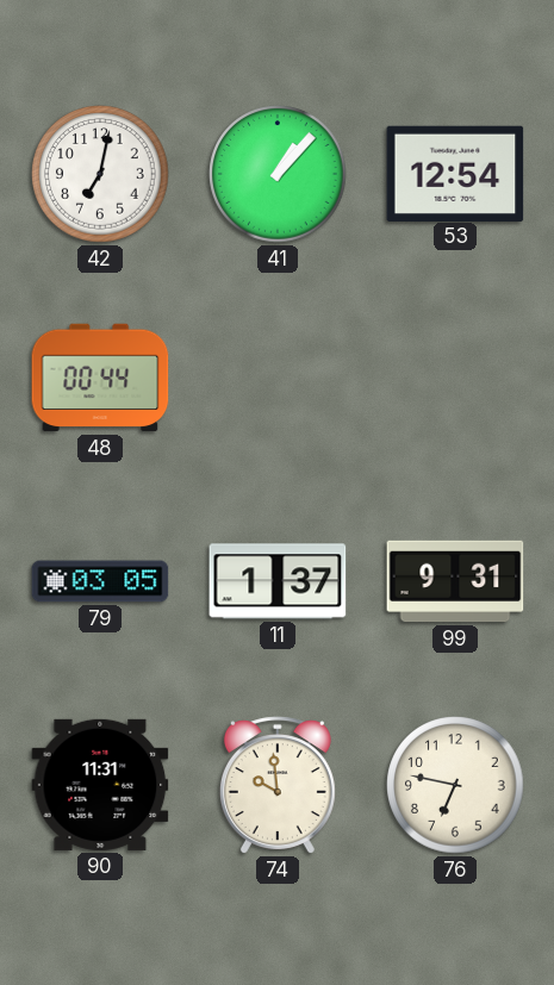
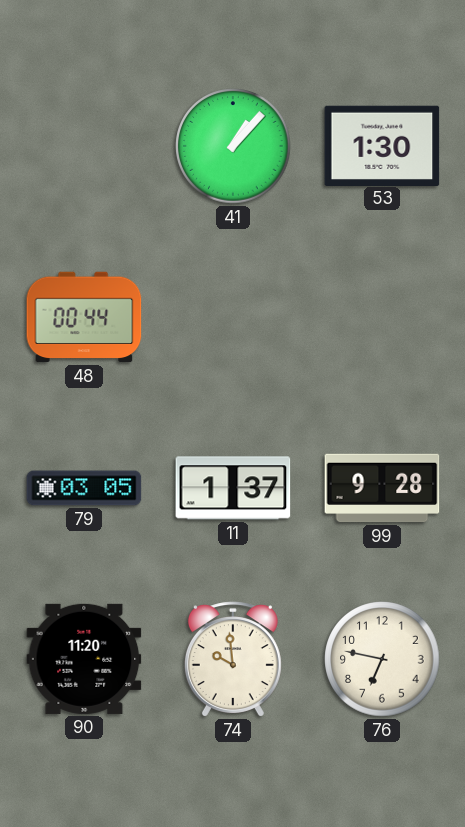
42: 7:02 -> none
53: 12:54 -> 1:30
99: 9:31 -> 9:28
90: 11:31 -> 11:20
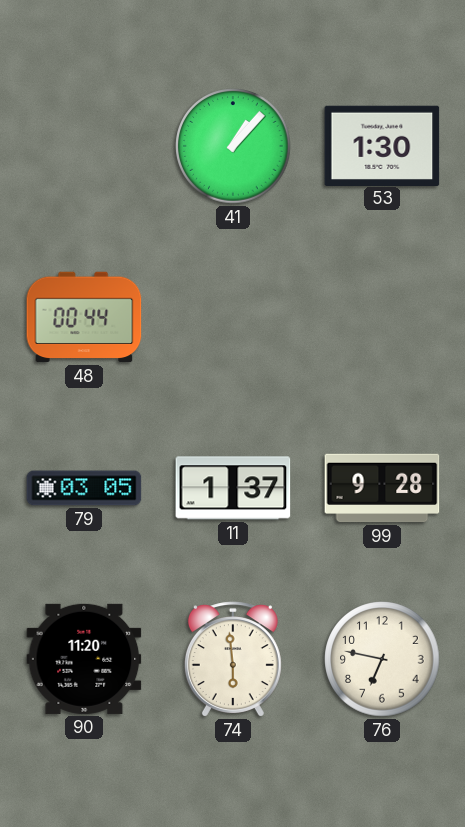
74: 9:59 -> 5:59
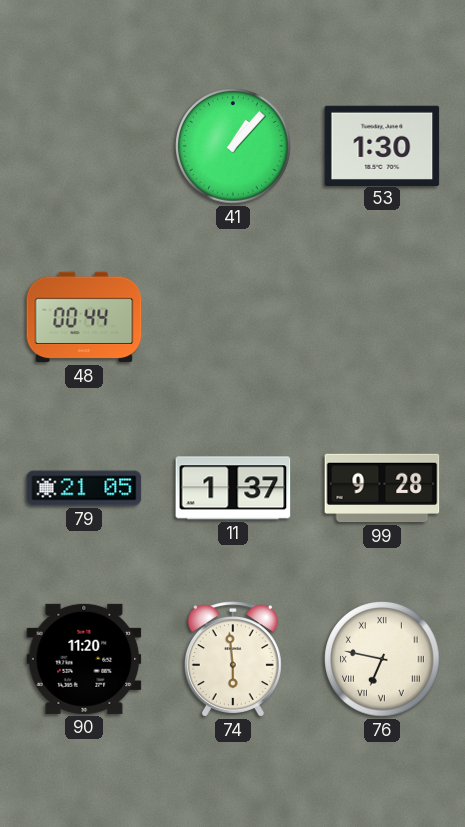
79: 03:05 -> 21:05
76 numerals: Arabic -> Roman
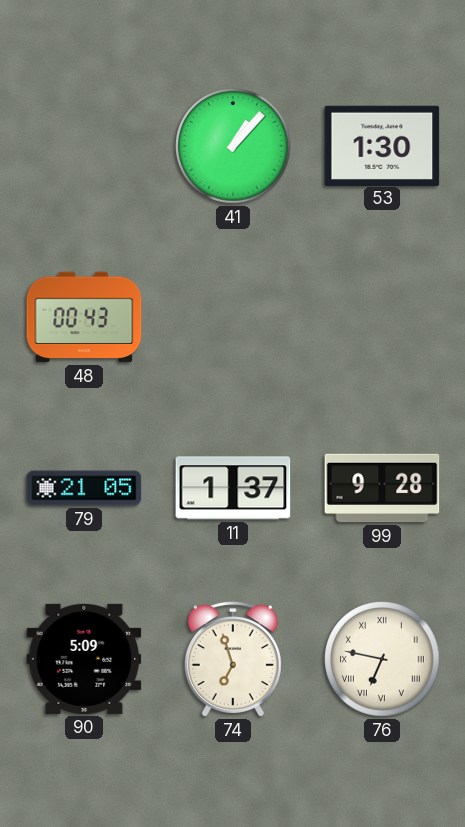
48: 00:44 -> 00:43
90: 11:20 -> 5:09
74: 5:59 -> 6:57
